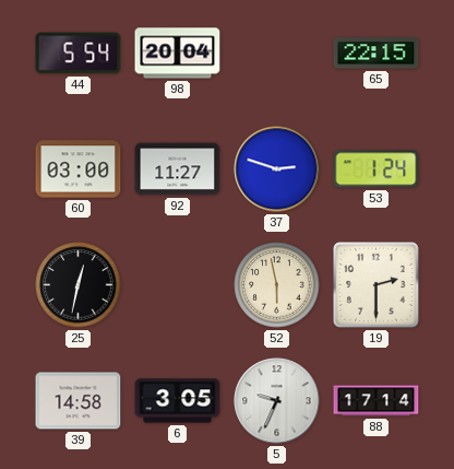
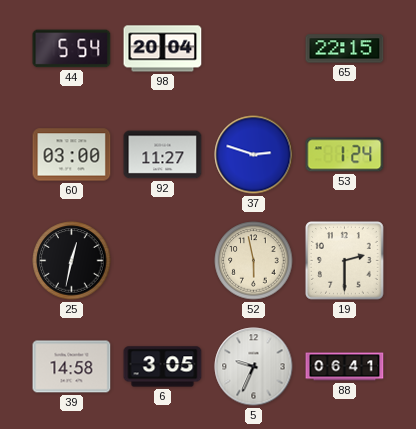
88: 17:14 -> 06:41
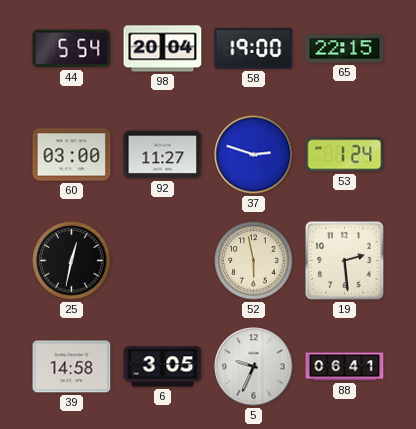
58: none -> 19:00
19: 2:30 -> 2:29
